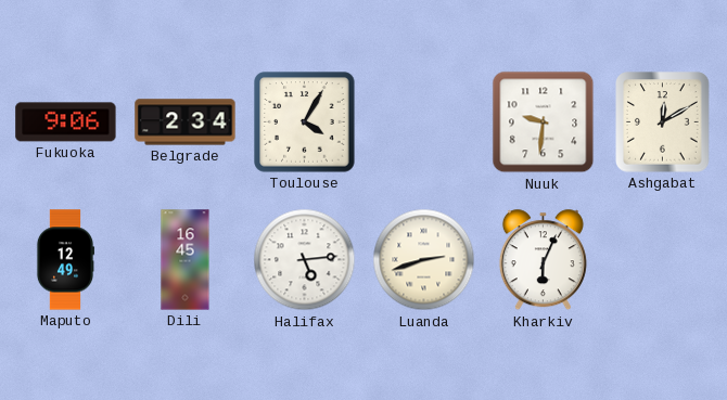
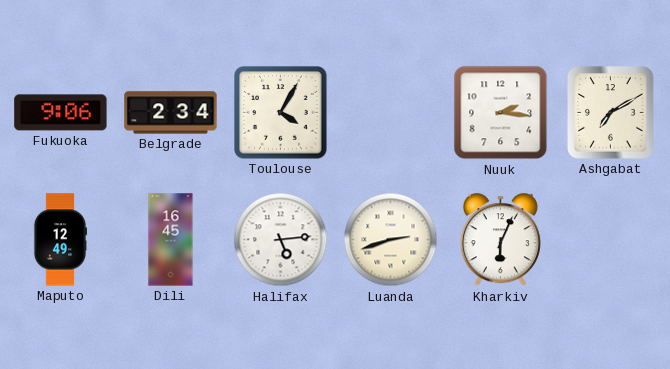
Nuuk: 9:31 -> 2:16
Ashgabat: 12:10 -> 7:10
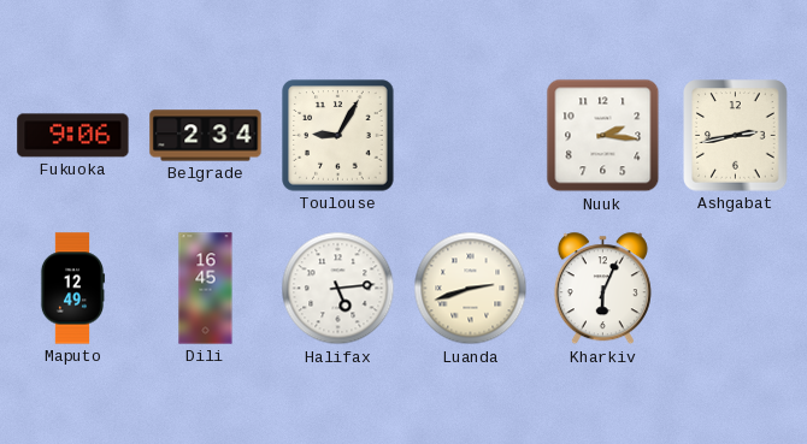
Toulouse: 4:05 -> 9:05
Ashgabat: 7:10 -> 2:43
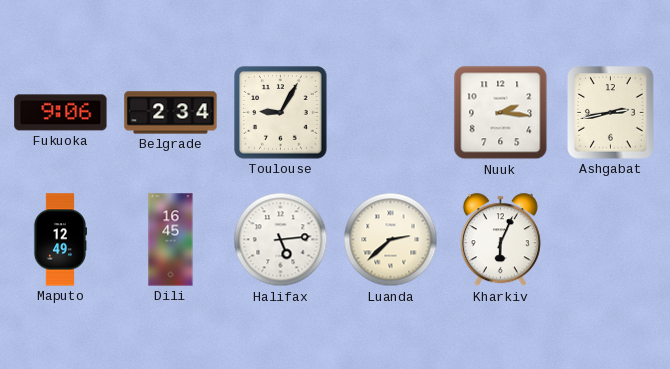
Luanda: 2:42 -> 2:38
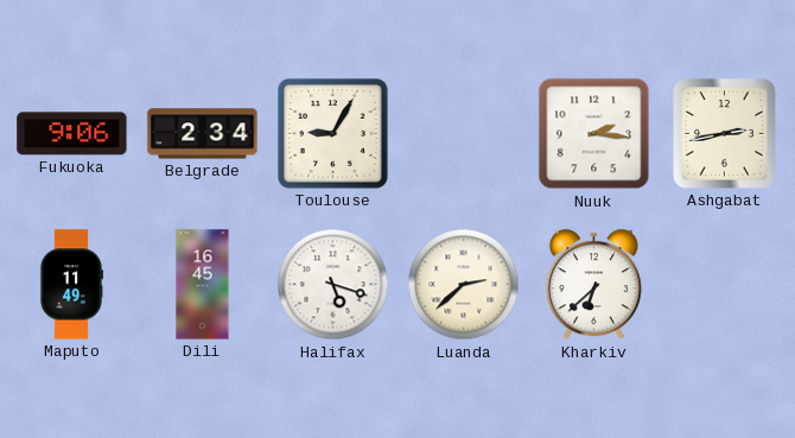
Maputo: 12:49 -> 11:49
Halifax: 5:14 -> 5:18
Kharkiv: 6:04 -> 6:38
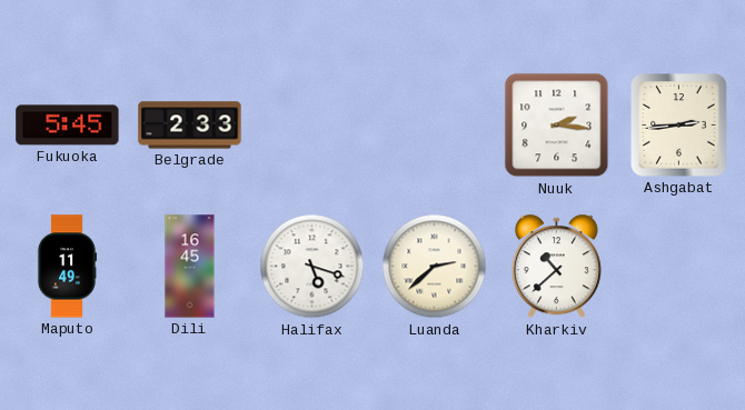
Fukuoka: 9:06 -> 5:45
Belgrade: 2:34 -> 2:33
Toulouse: 9:05 -> none
Ashgabat: 2:43 -> 2:44
Kharkiv: 6:38 -> 10:38
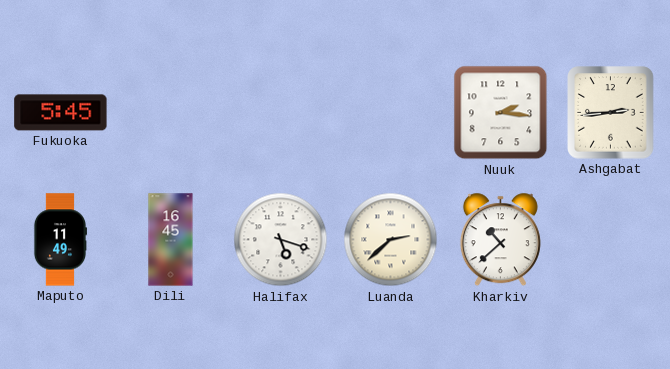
Belgrade: 2:33 -> none
